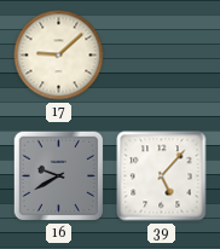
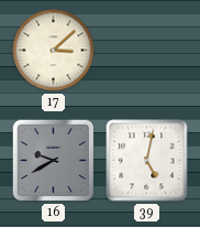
17: 9:08 -> 3:08
39: 5:07 -> 5:02
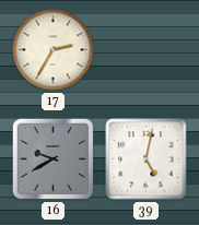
17: 3:08 -> 2:35
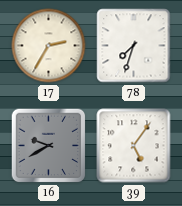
78: none -> 7:33
39: 5:02 -> 5:06
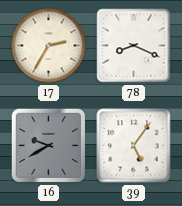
78: 7:33 -> 8:19
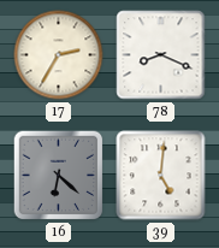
16: 9:40 -> 6:22
39: 5:06 -> 5:01
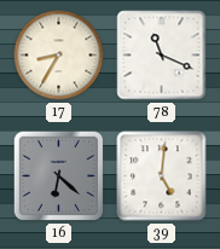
17: 2:35 -> 8:35
78: 8:19 -> 11:19
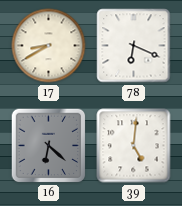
17: 8:35 -> 8:40
78: 11:19 -> 6:19
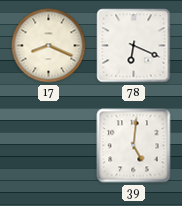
17: 8:40 -> 8:19
16: 6:22 -> none
